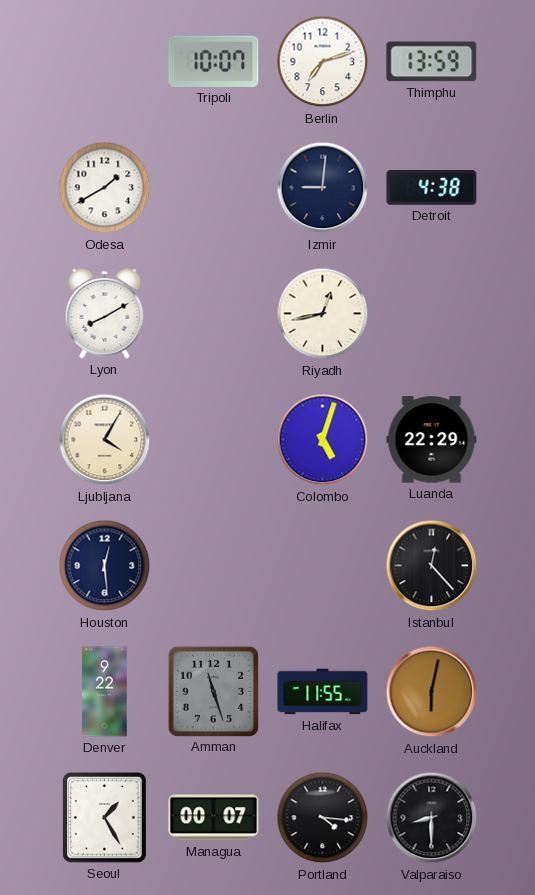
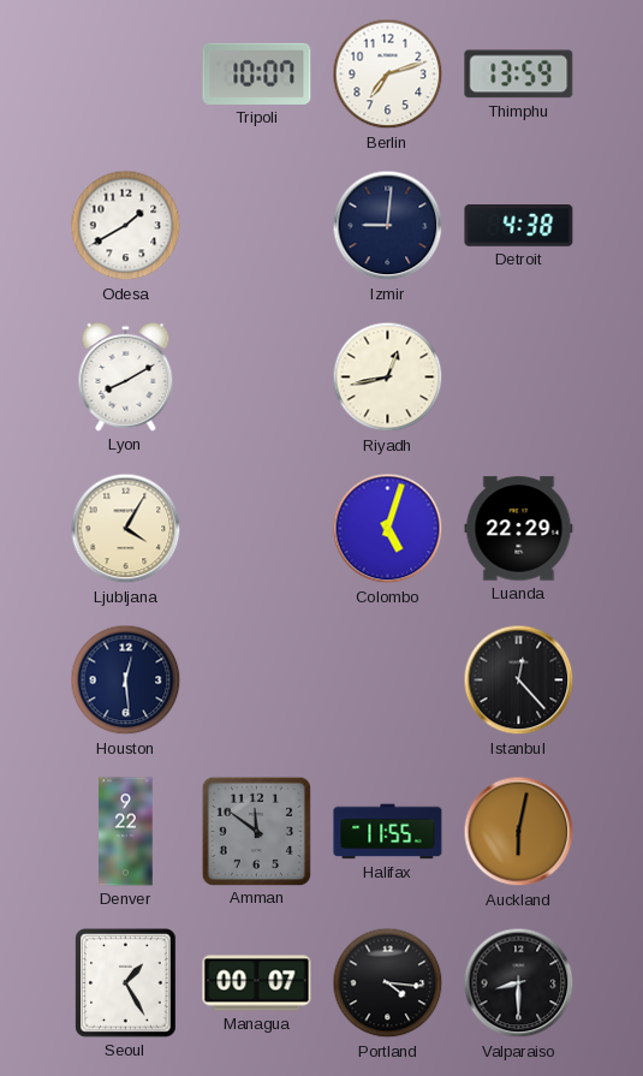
Amman: 11:27 -> 11:51
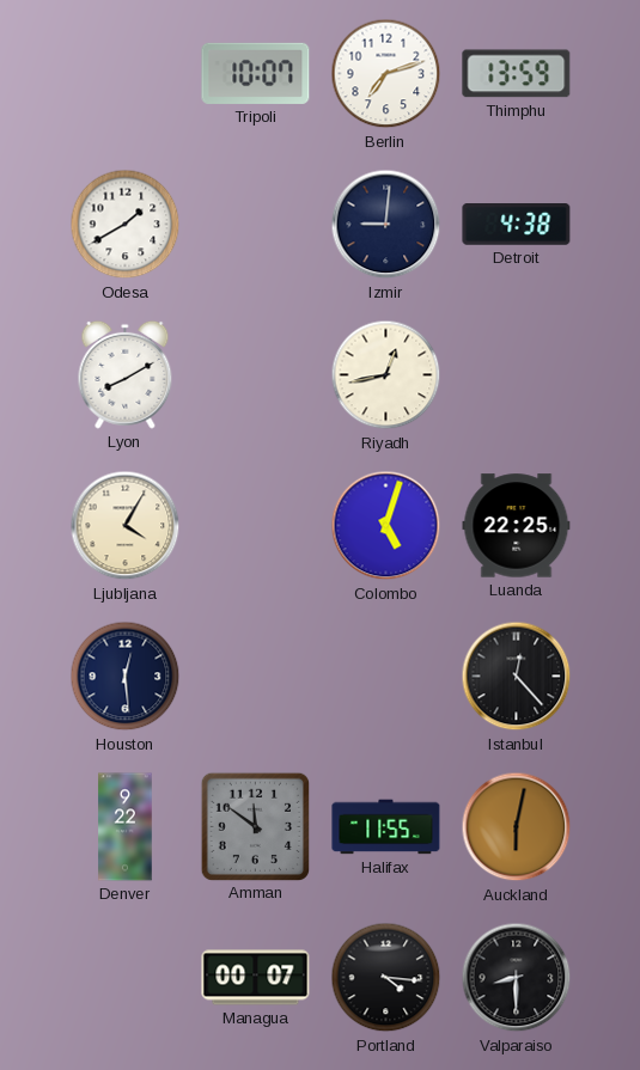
Luanda: 22:29 -> 22:25
Seoul: 1:25 -> none
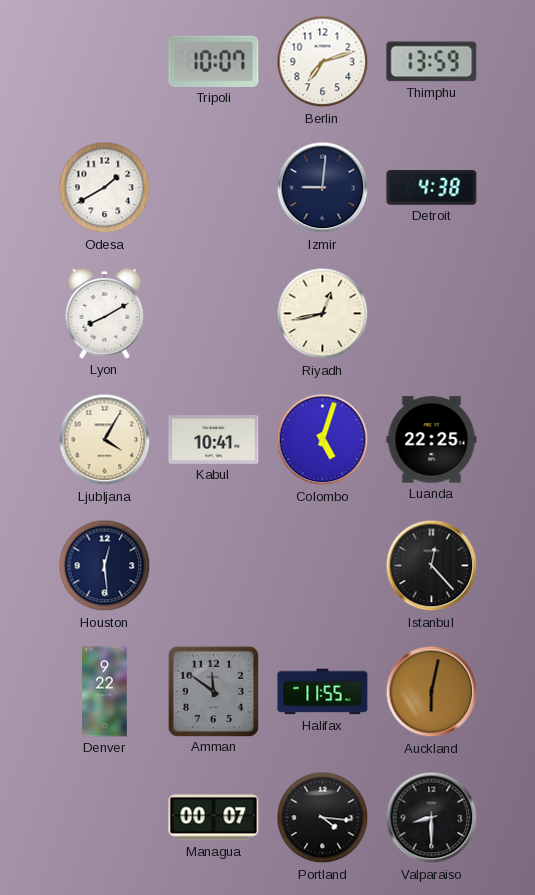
Kabul: none -> 10:41
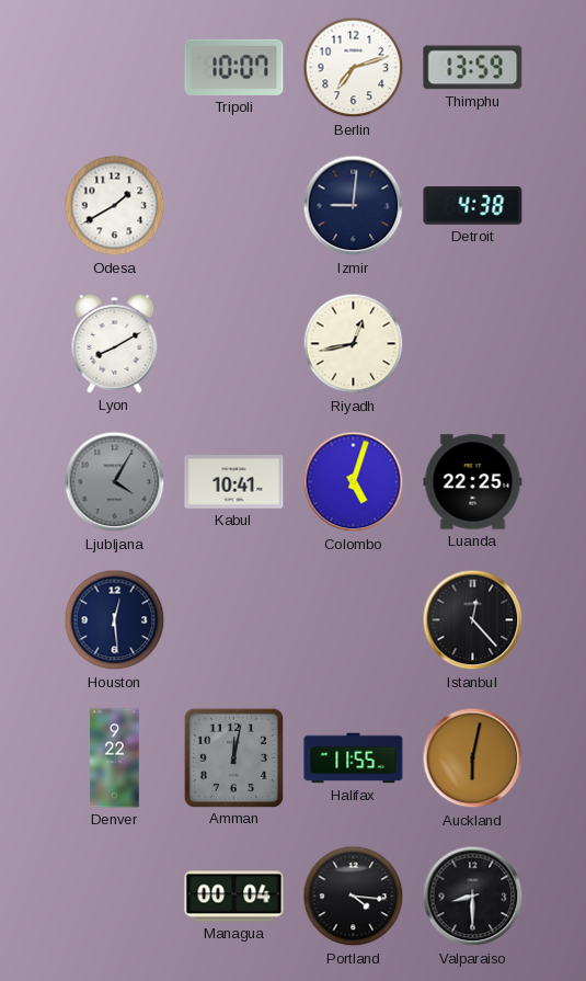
Ljubljana dial: cream -> grey
Amman: 11:51 -> 12:02
Managua: 00:07 -> 00:04
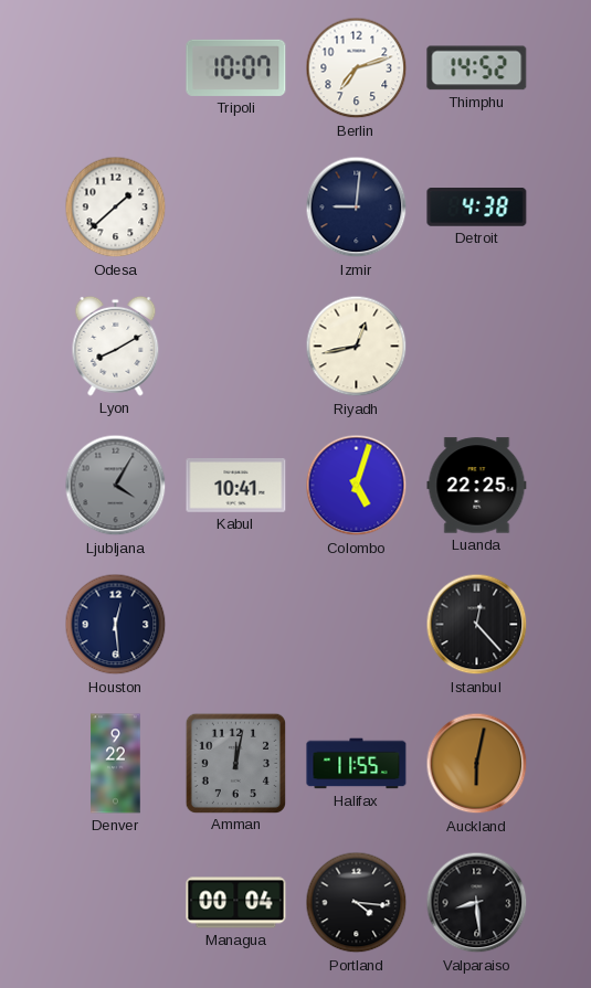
Thimphu: 13:59 -> 14:52
Odesa: 1:40 -> 1:38
Valparaiso: 8:30 -> 8:29
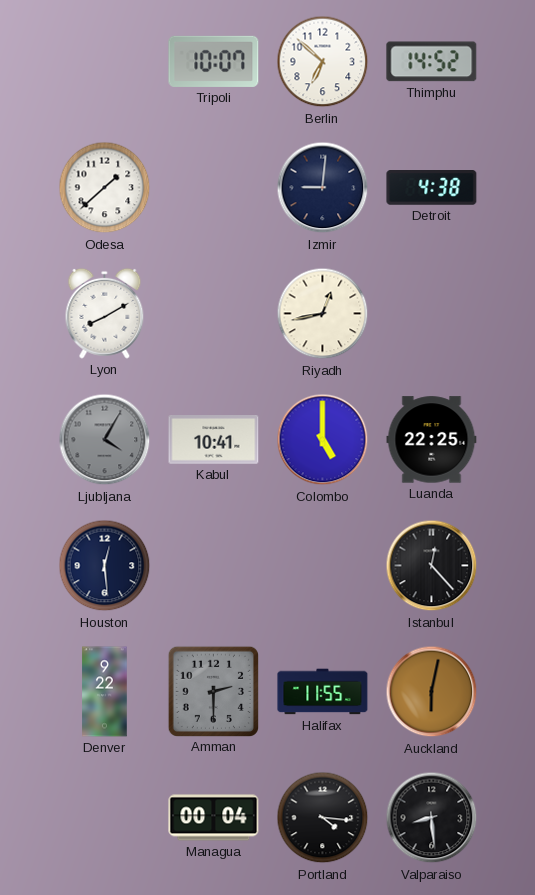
Berlin: 7:12 -> 6:52
Colombo: 5:03 -> 5:00
Amman: 12:02 -> 2:30
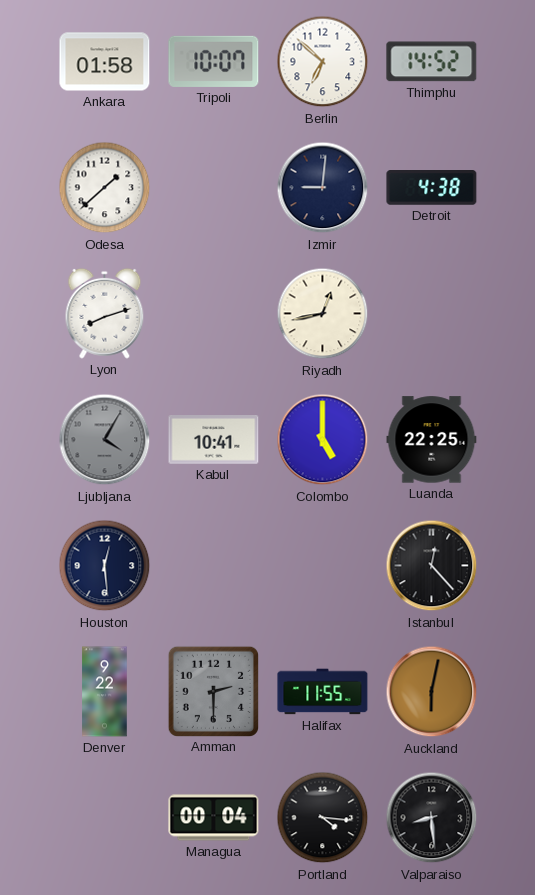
Ankara: none -> 01:58
Lyon: 8:10 -> 8:12
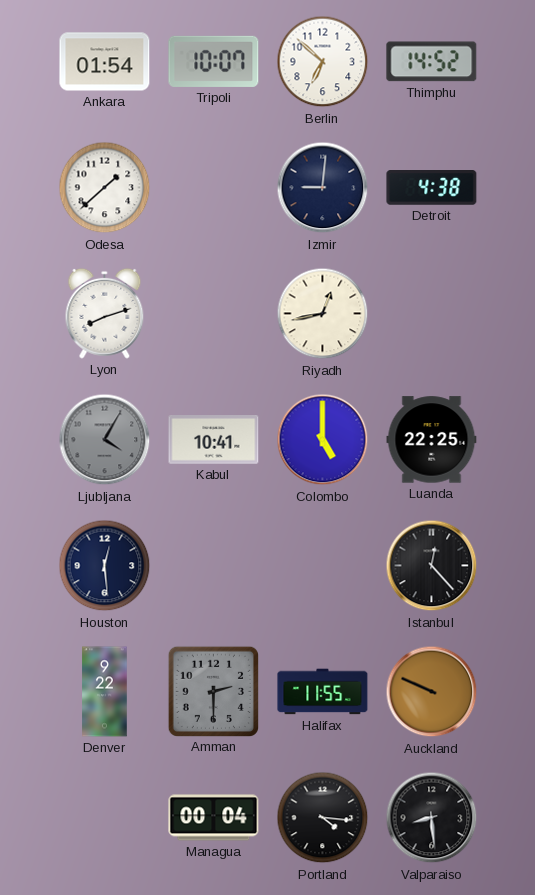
Ankara: 01:58 -> 01:54
Auckland: 6:02 -> 9:49
